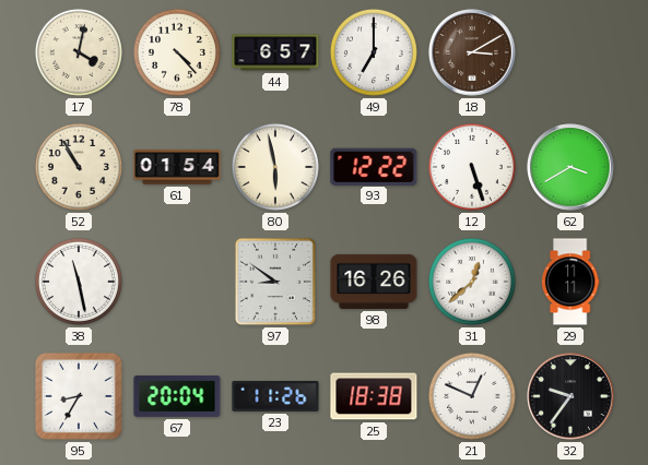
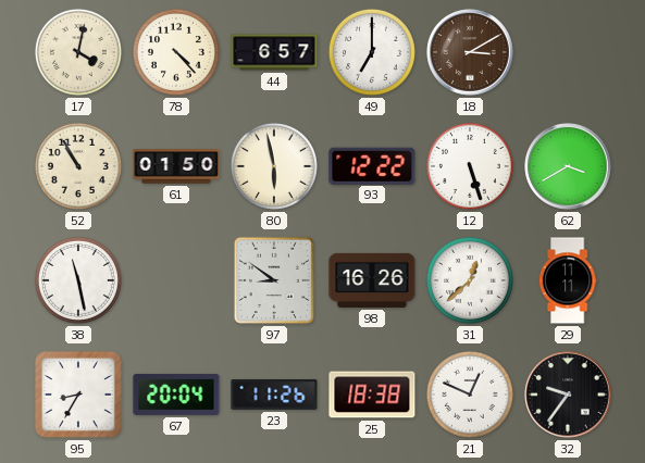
61: 01:54 -> 01:50
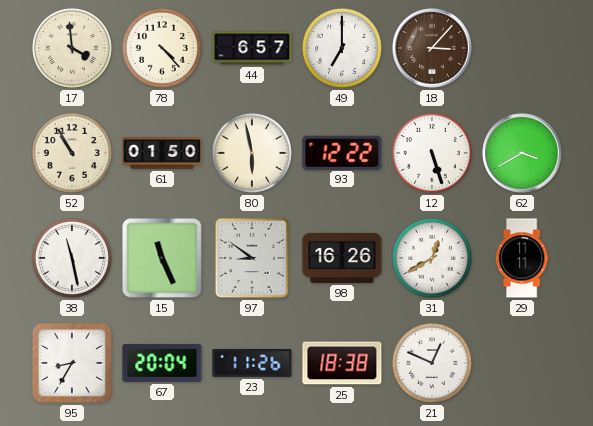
17: 4:02 -> 3:59
18: 3:10 -> 3:07
15: none -> 11:26
31: 12:38 -> 12:40
32: 9:36 -> none
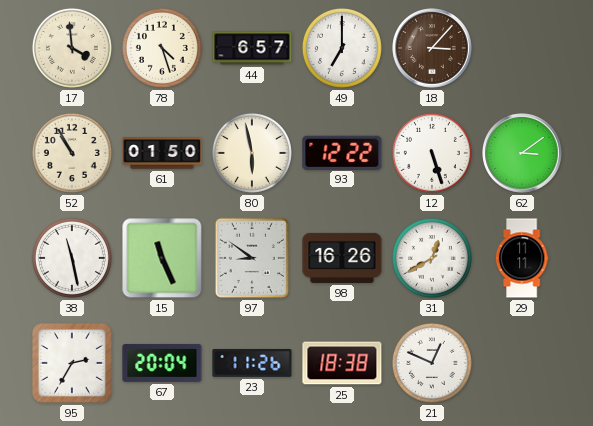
78: 4:23 -> 4:27
62: 3:40 -> 3:09
95: 8:35 -> 2:35
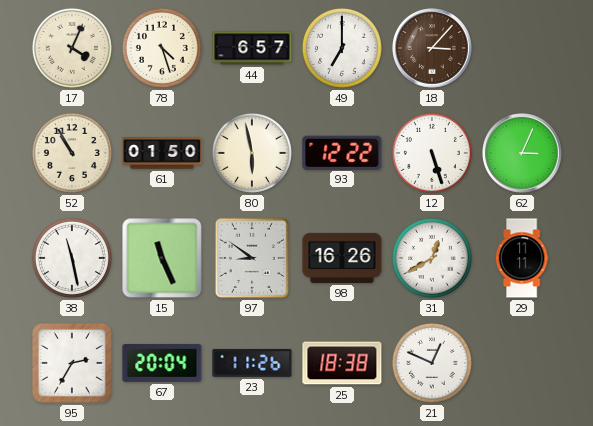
17: 3:59 -> 4:04
62: 3:09 -> 3:04
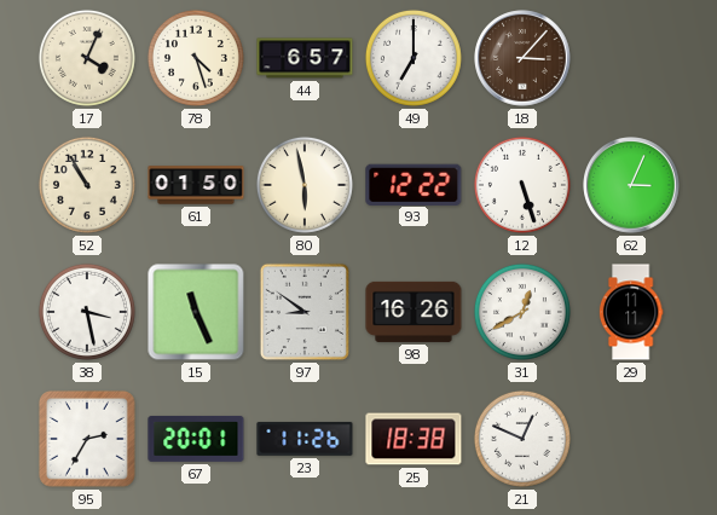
38: 11:28 -> 3:28
67: 20:04 -> 20:01
